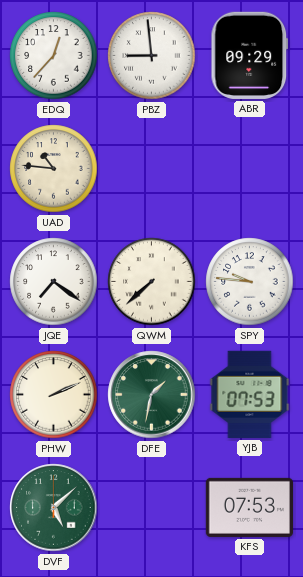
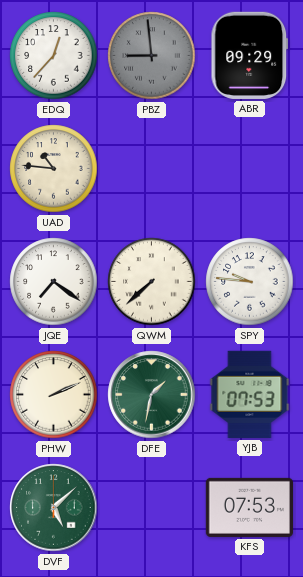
PBZ dial: white -> grey
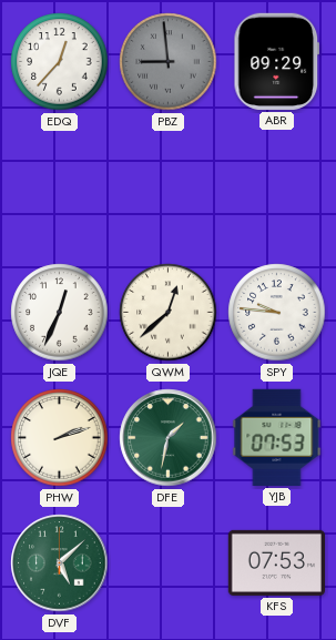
UAD: 10:46 -> none
JQE: 7:21 -> 12:34
QWM: 7:38 -> 12:38
PHW: 2:11 -> 2:12
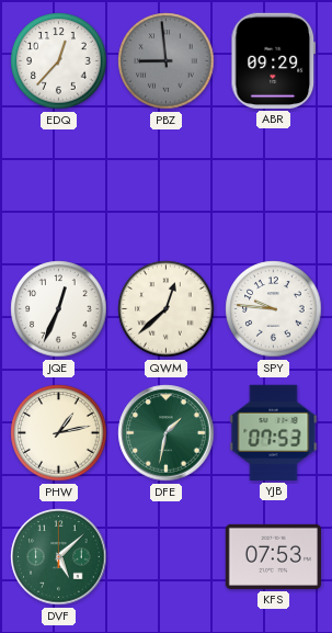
PHW: 2:12 -> 1:13
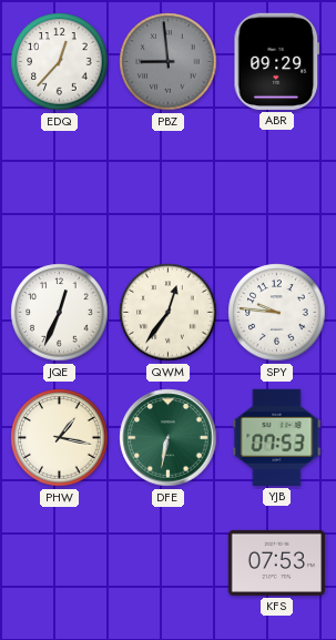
QWM: 12:38 -> 12:36
PHW: 1:13 -> 1:17
DFE: 1:32 -> 6:32
DVF: 5:08 -> none
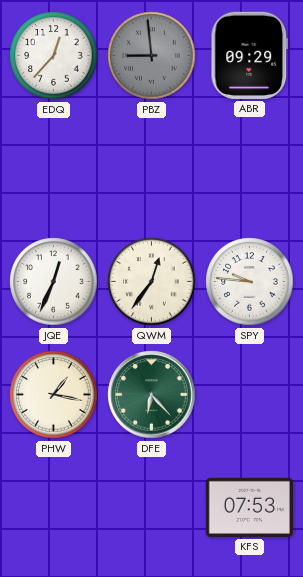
DFE: 6:32 -> 6:23
YJB: 07:53 -> none
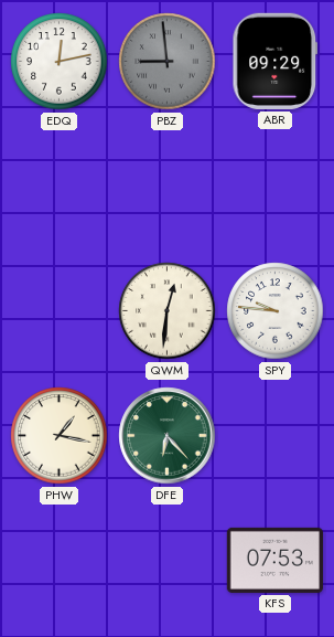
EDQ: 12:37 -> 12:13
JQE: 12:34 -> none
QWM: 12:36 -> 12:31
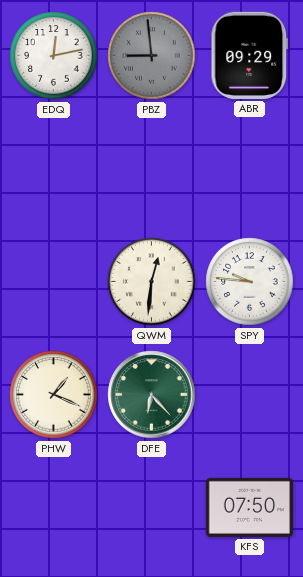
PHW: 1:17 -> 1:19
KFS: 07:53 -> 07:50
